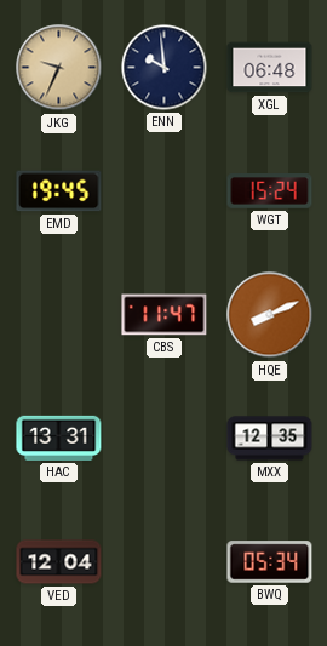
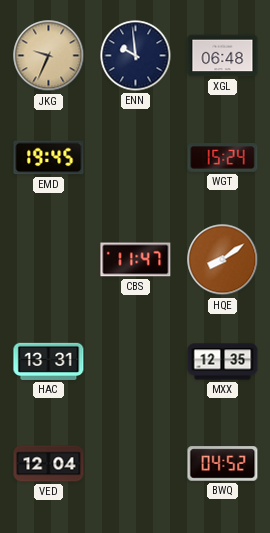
HQE: 8:11 -> 8:09
BWQ: 05:34 -> 04:52
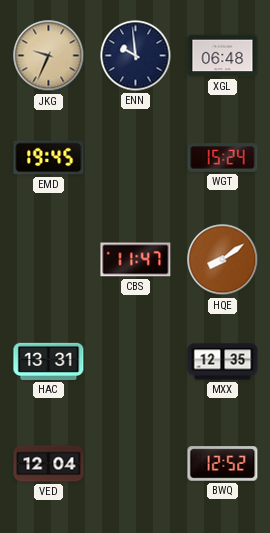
BWQ: 04:52 -> 12:52
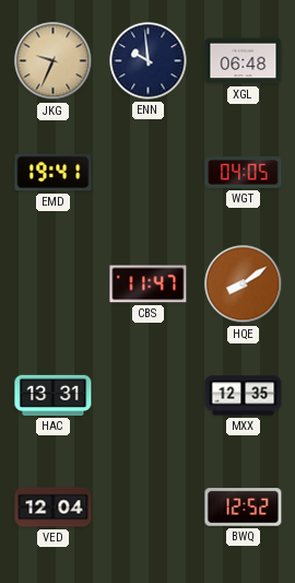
EMD: 19:45 -> 19:41
WGT: 15:24 -> 04:05
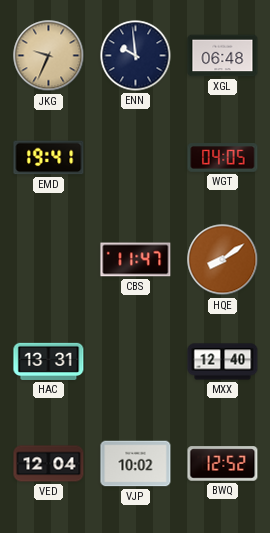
MXX: 12:35 -> 12:40
VJP: none -> 10:02
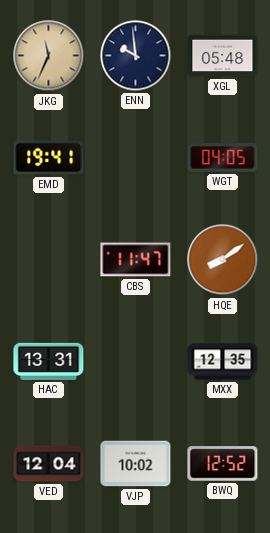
JKG: 9:34 -> 11:34
XGL: 06:48 -> 05:48
MXX: 12:40 -> 12:35
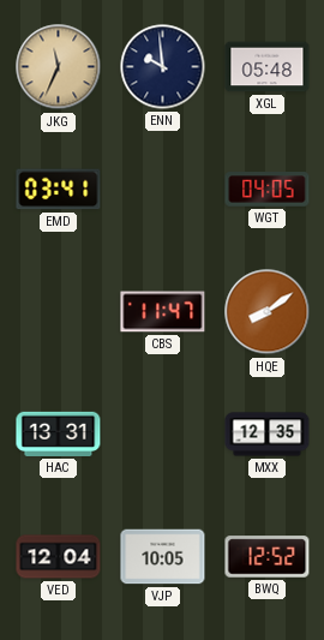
EMD: 19:41 -> 03:41
VJP: 10:02 -> 10:05
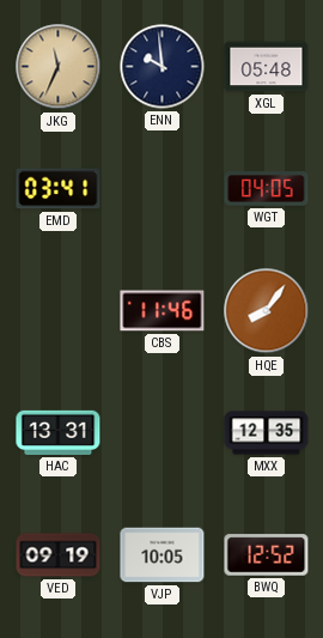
CBS: 11:47 -> 11:46
HQE: 8:09 -> 8:06
VED: 12:04 -> 09:19
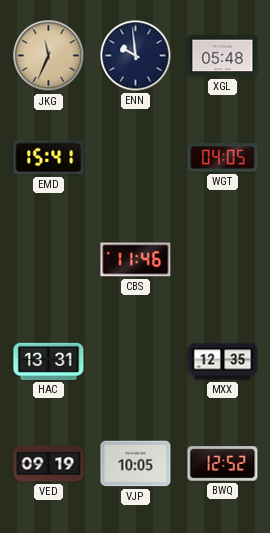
EMD: 03:41 -> 15:41
HQE: 8:06 -> none
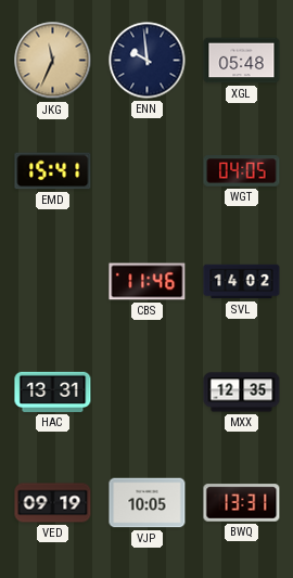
SVL: none -> 14:02
BWQ: 12:52 -> 13:31
